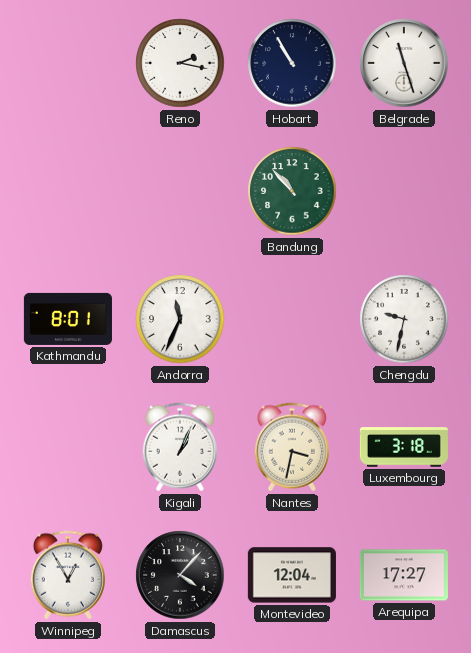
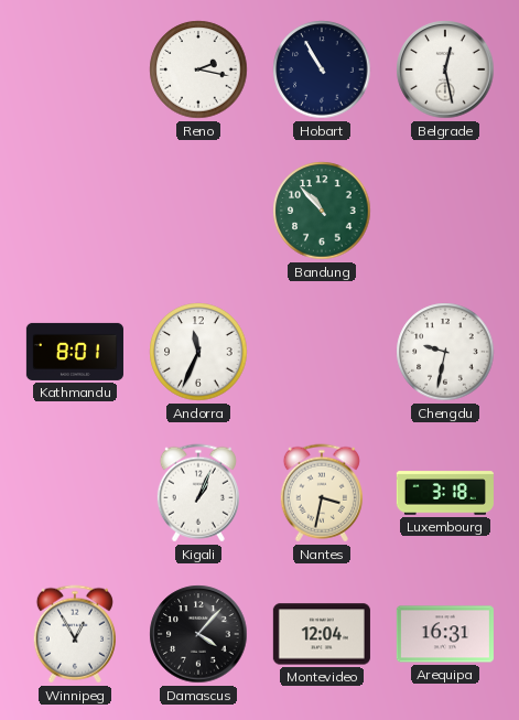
Belgrade: 11:27 -> 12:28
Arequipa: 17:27 -> 16:31
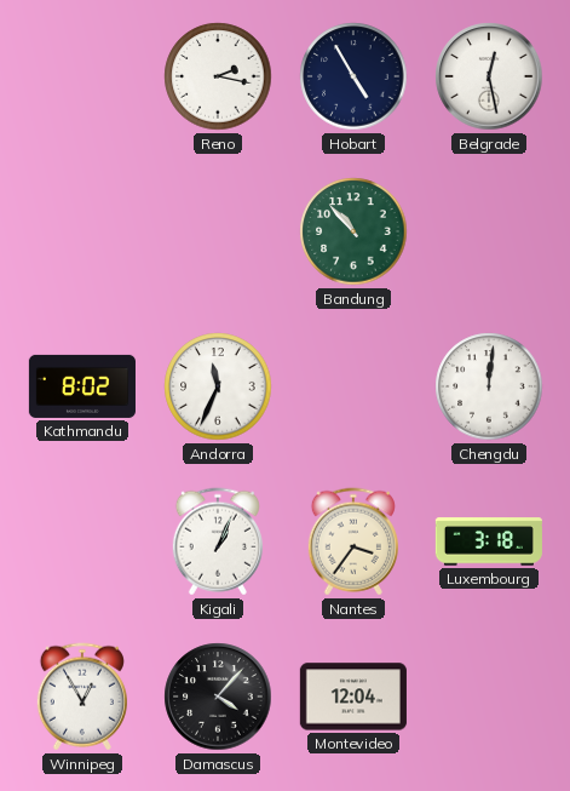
Hobart: 10:55 -> 4:55
Kathmandu: 8:01 -> 8:02
Chengdu: 9:32 -> 12:01
Nantes: 3:32 -> 3:36
Arequipa: 16:31 -> none
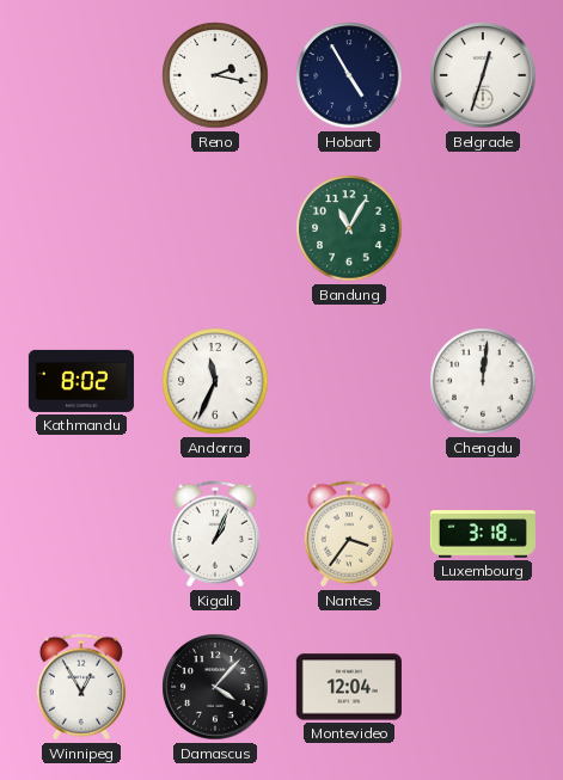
Belgrade: 12:28 -> 12:33
Bandung: 10:53 -> 11:05
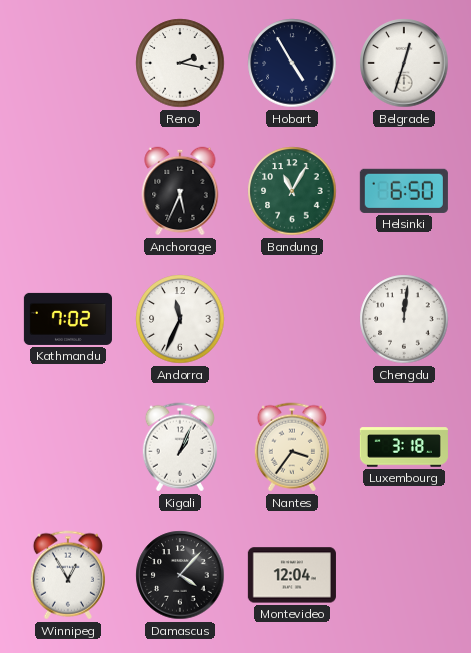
Anchorage: none -> 5:34
Helsinki: none -> 6:50
Kathmandu: 8:02 -> 7:02
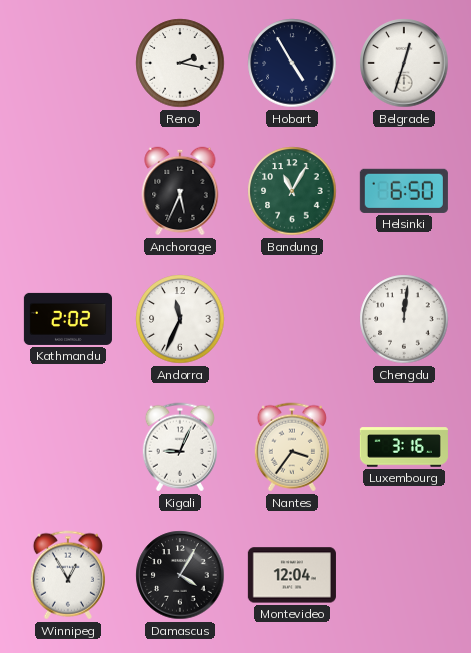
Kathmandu: 7:02 -> 2:02
Kigali: 1:04 -> 9:04
Luxembourg: 3:18 -> 3:16
Damascus: 4:07 -> 4:05
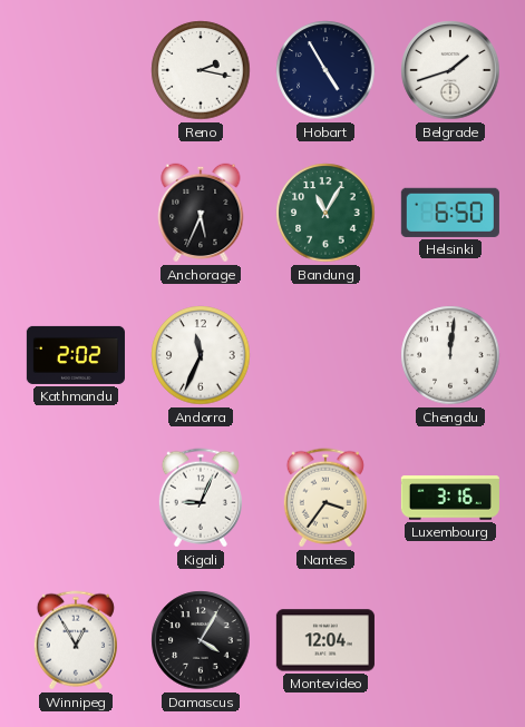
Belgrade: 12:33 -> 1:42
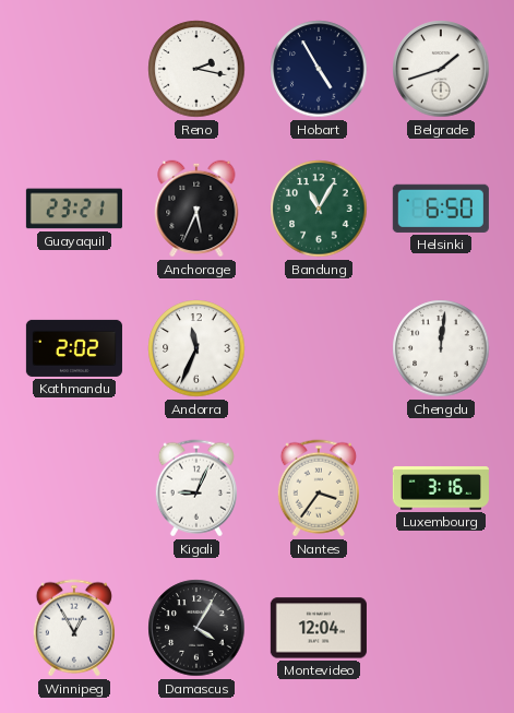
Guayaquil: none -> 23:21
